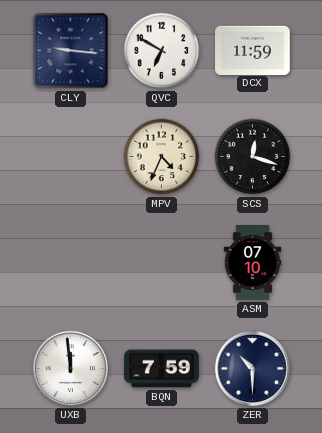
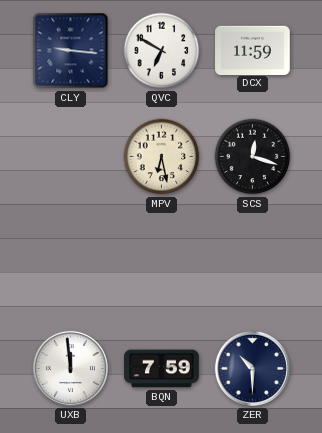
MPV: 4:34 -> 6:28
ASM: 07:10 -> none
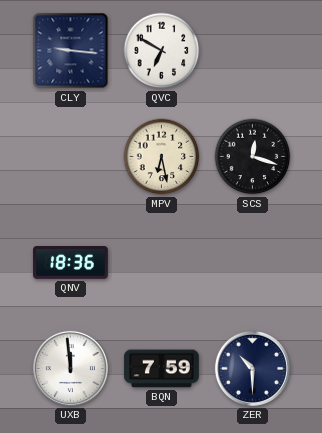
DCX: 11:59 -> none
QNV: none -> 18:36
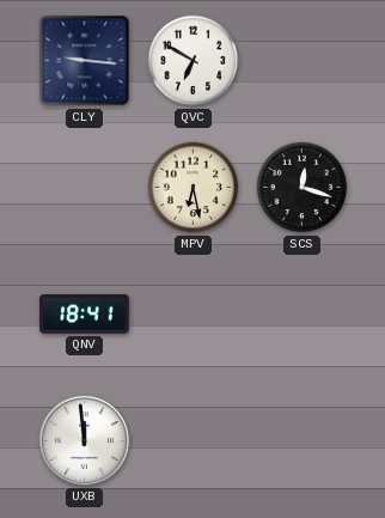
QNV: 18:36 -> 18:41
BQN: 7:59 -> none
ZER: 10:30 -> none
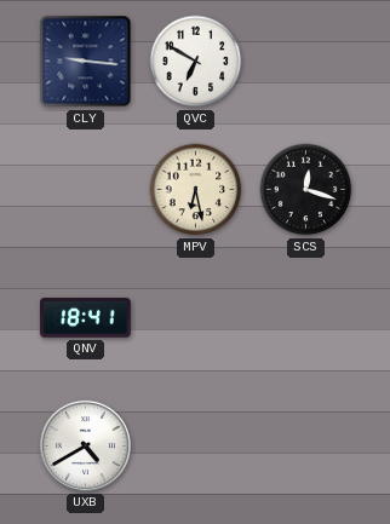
UXB: 11:59 -> 4:40
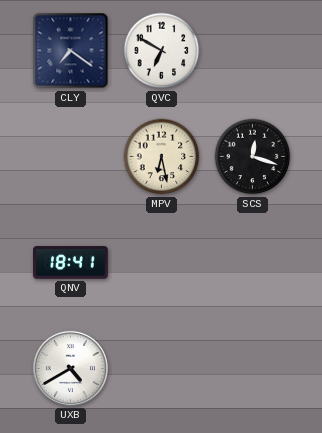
CLY: 9:16 -> 7:21
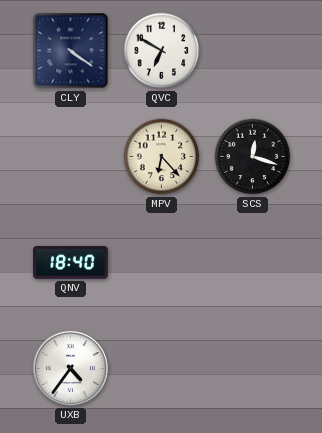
CLY: 7:21 -> 4:21
MPV: 6:28 -> 6:23
QNV: 18:41 -> 18:40
UXB: 4:40 -> 4:36
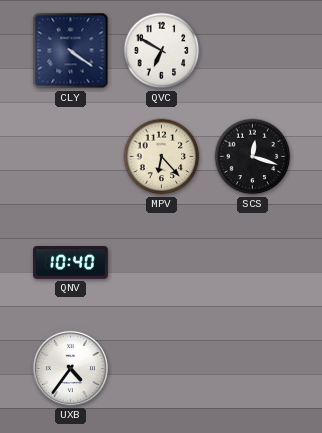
QNV: 18:40 -> 10:40
